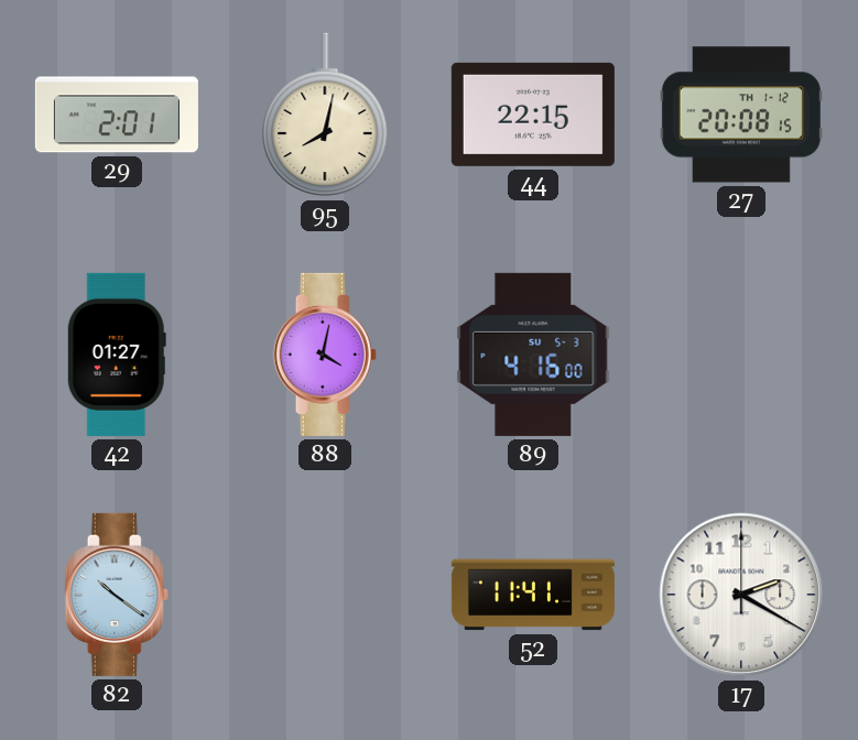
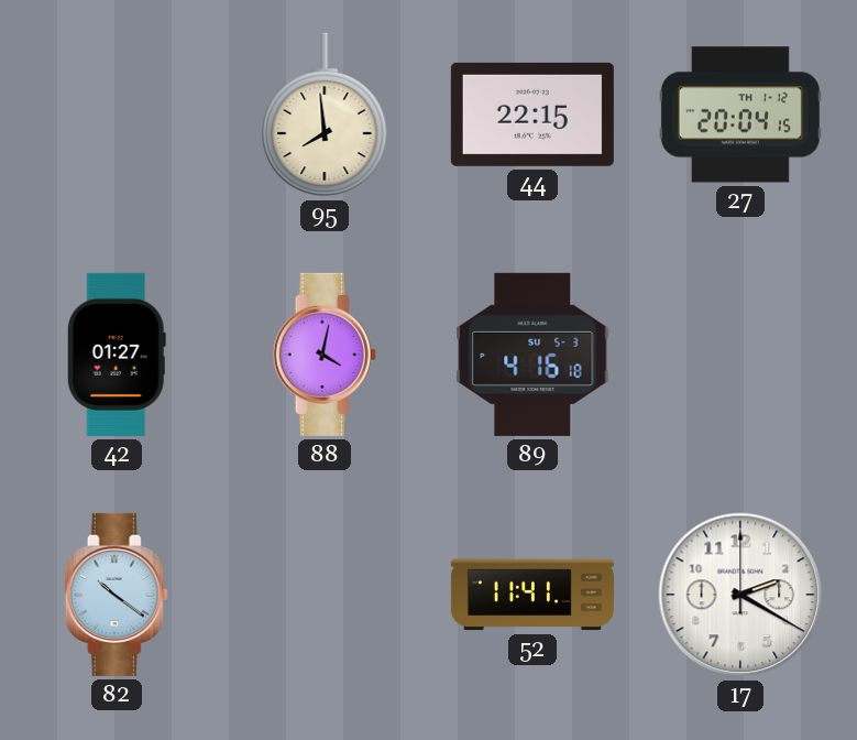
29: 2:01 -> none
95: 8:02 -> 7:59
27: 20:08 -> 20:04
89: 4:16:00 -> 4:16:18
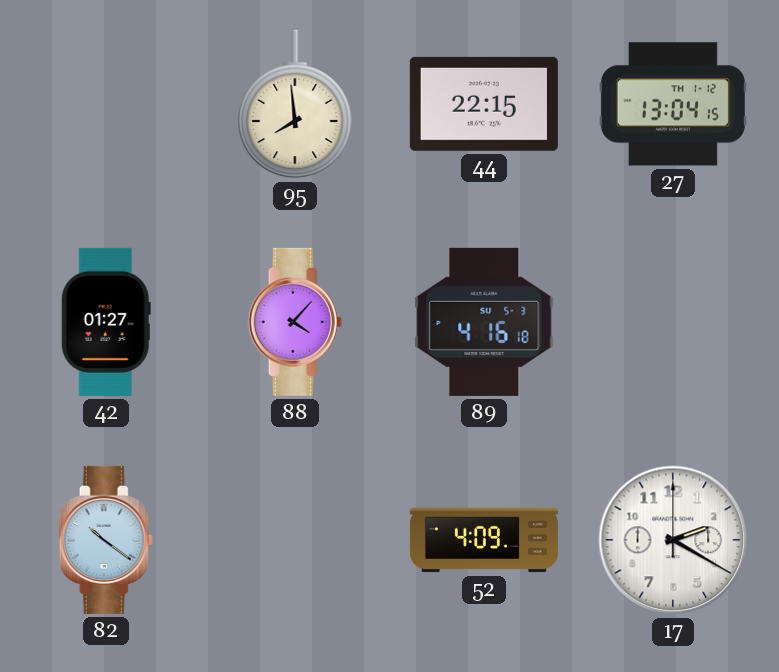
27: 20:04 -> 13:04
88: 4:02 -> 4:07
52: 11:41 -> 4:09
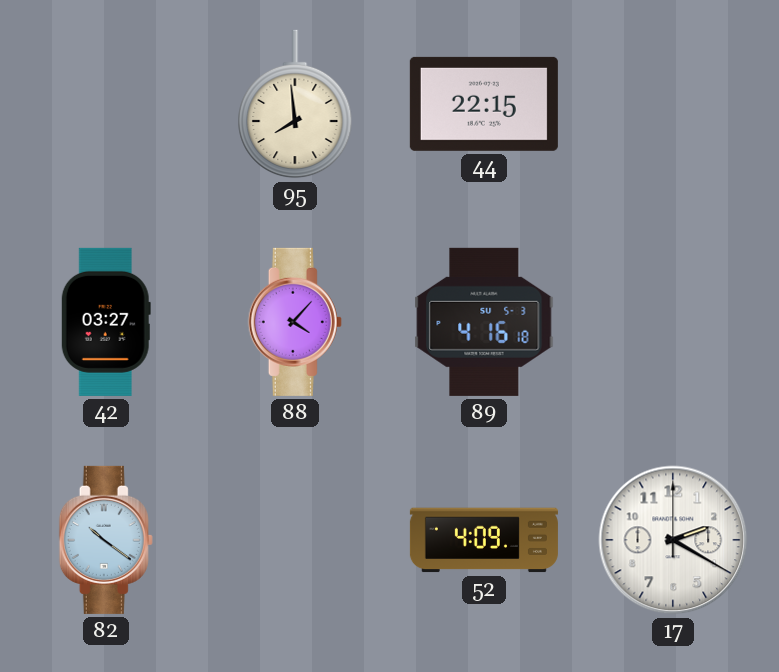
27: 13:04 -> none
42: 01:27 -> 03:27
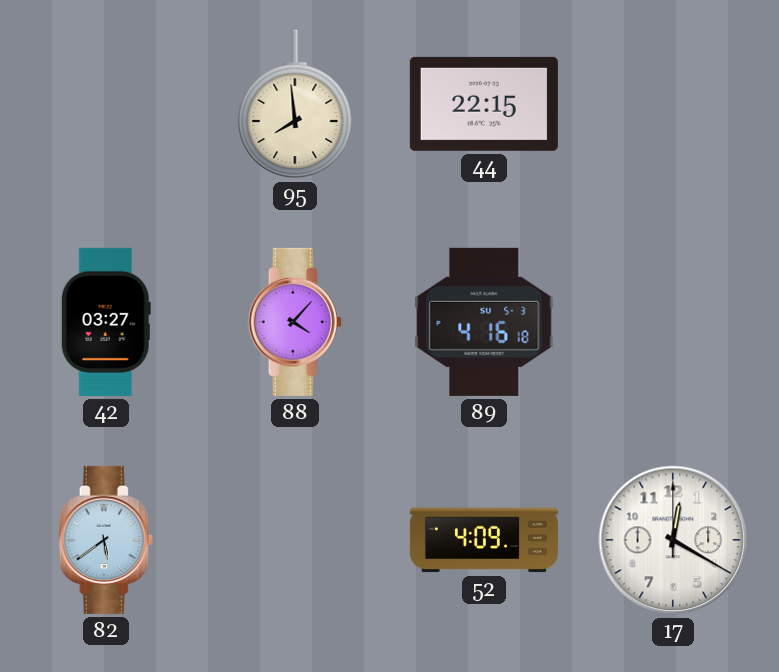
82: 10:21 -> 5:39
17: 2:20 -> 12:20
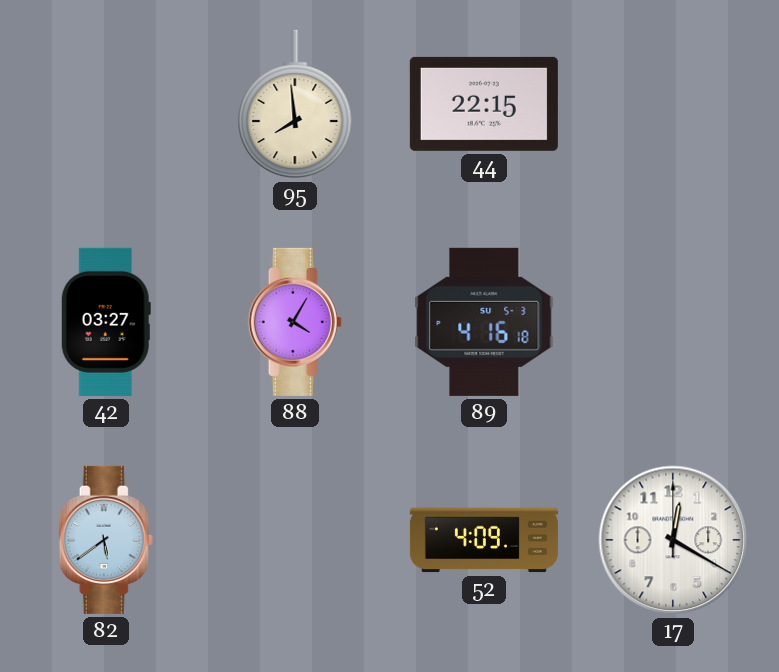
88: 4:07 -> 4:05
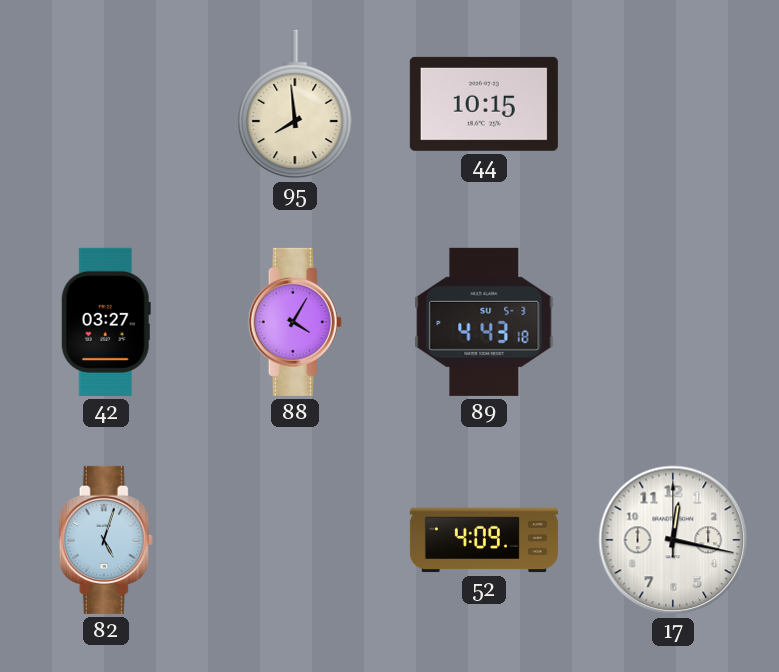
44: 22:15 -> 10:15
89: 4:16 -> 4:43
82: 5:39 -> 5:03
17: 12:20 -> 12:17
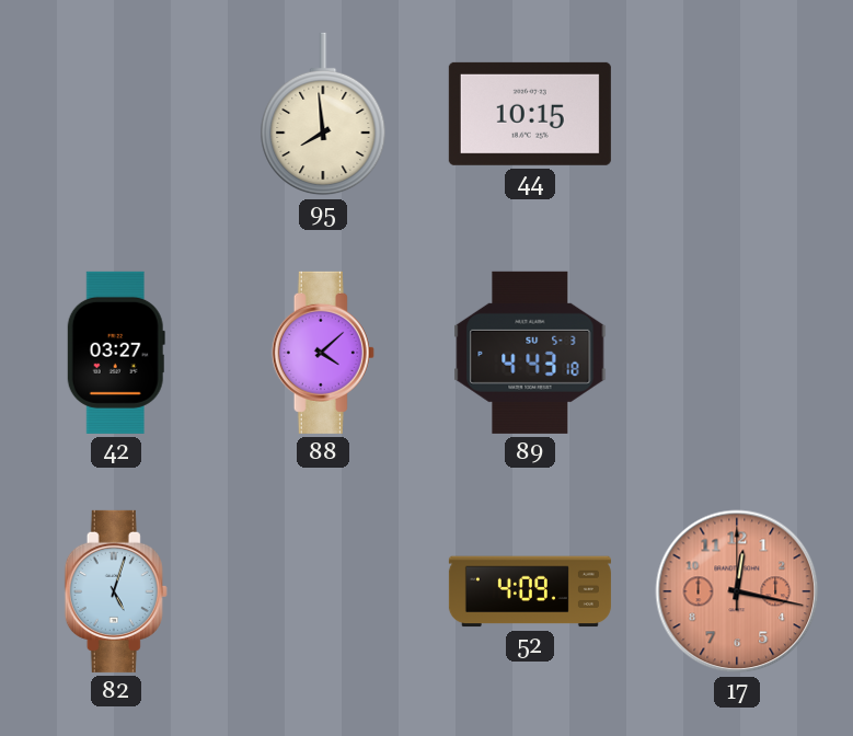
88: 4:05 -> 4:08
17 dial: white -> salmon
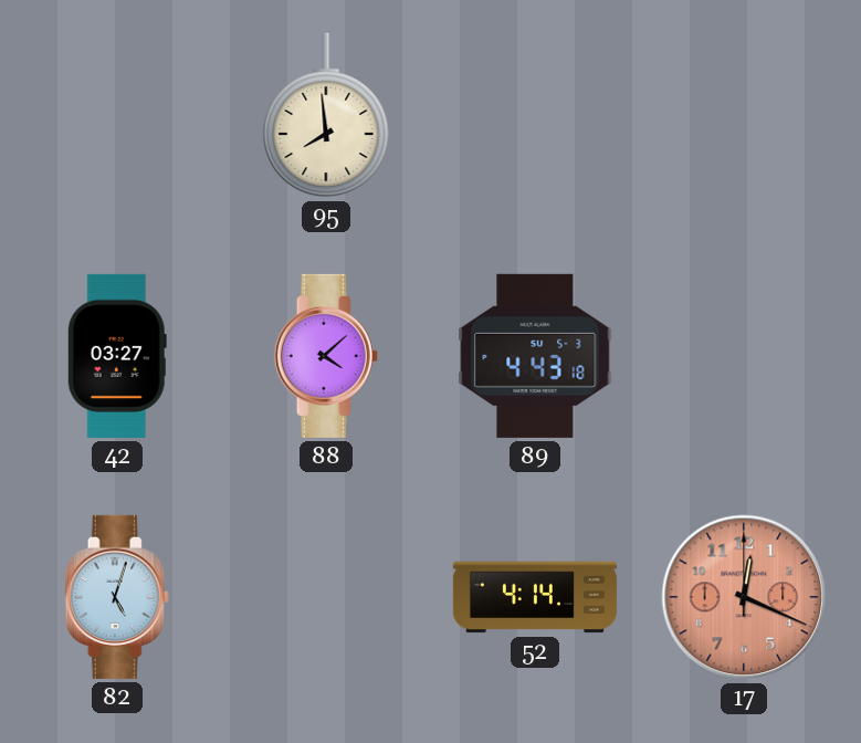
44: 10:15 -> none
52: 4:09 -> 4:14
17: 12:17 -> 12:19
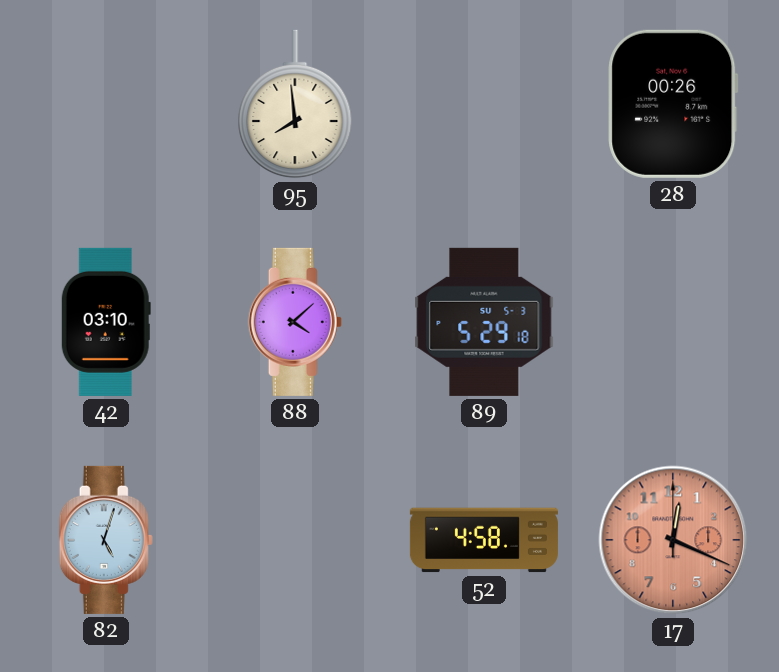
28: none -> 00:26
42: 03:27 -> 03:10
89: 4:43 -> 5:29
52: 4:14 -> 4:58
